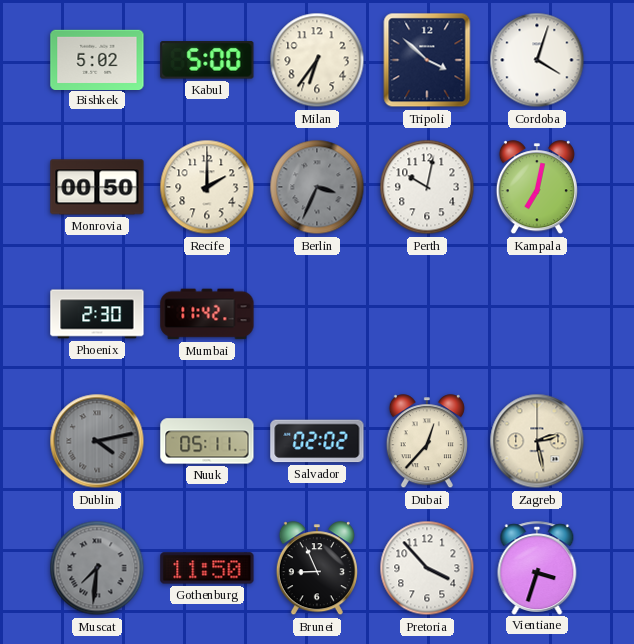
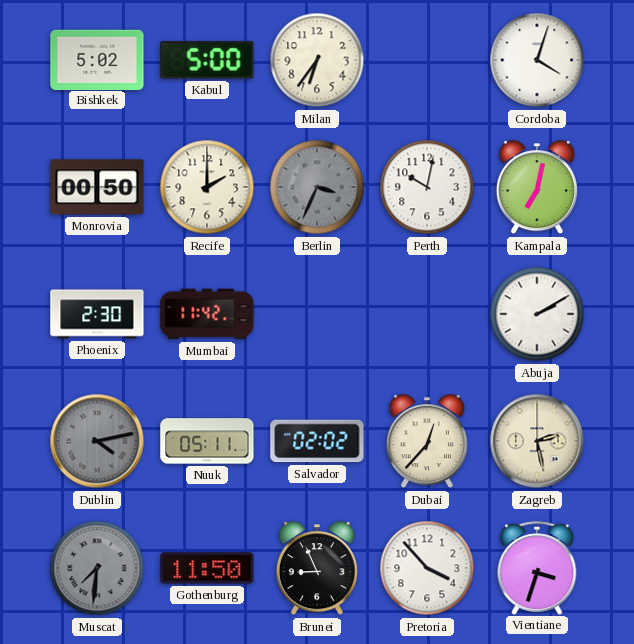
Tripoli: 3:52 -> none
Abuja: none -> 2:10
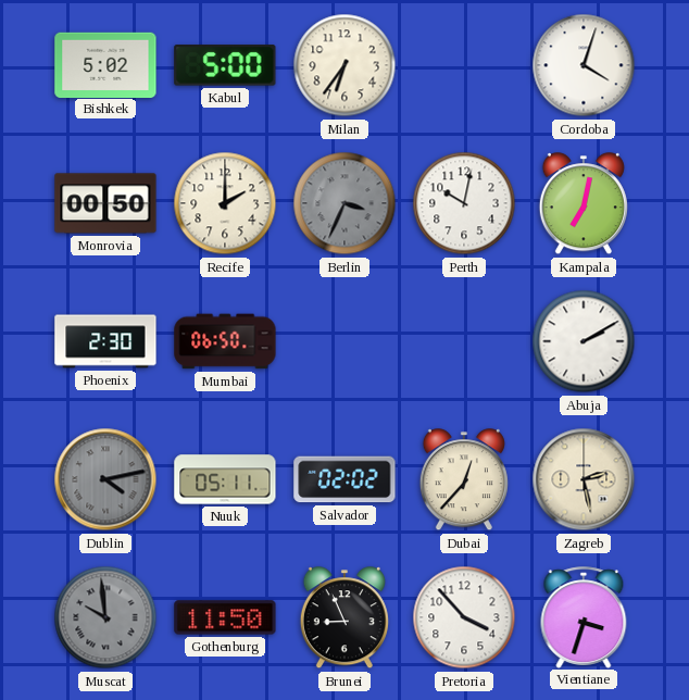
Mumbai: 11:42 -> 06:50
Muscat: 7:31 -> 9:59
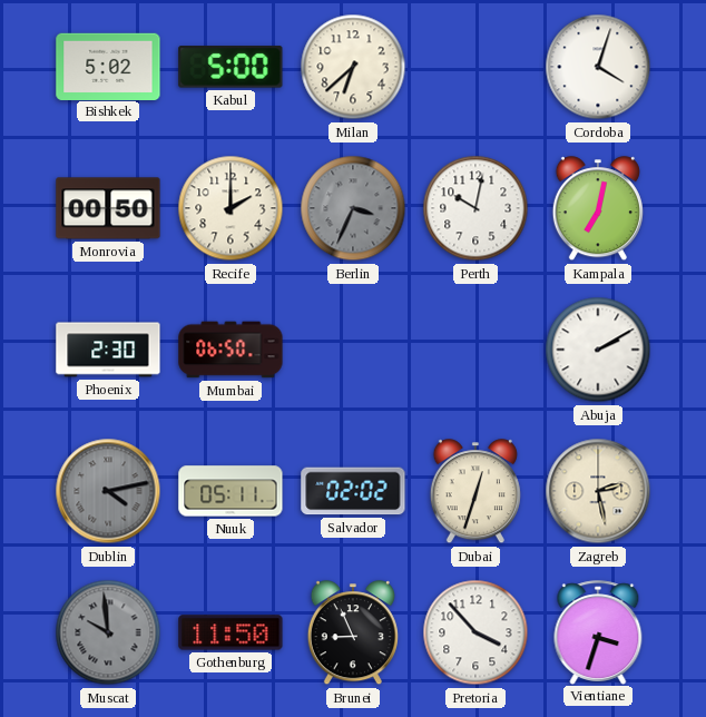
Milan: 6:36 -> 6:38
Dubai: 12:37 -> 12:33
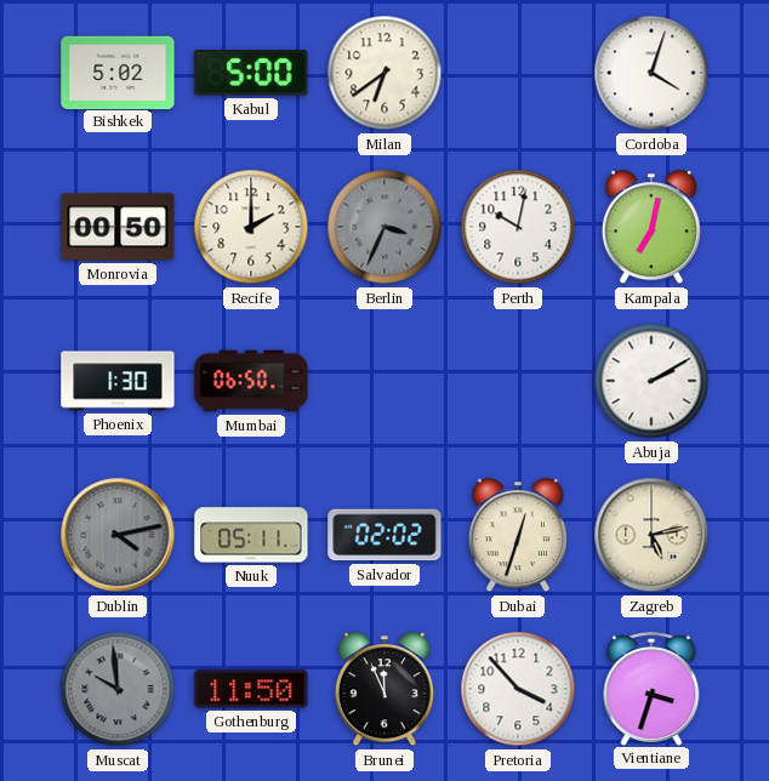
Milan: 6:38 -> 6:39
Phoenix: 2:30 -> 1:30
Zagreb: 2:28 -> 5:13
Brunei: 8:56 -> 11:56
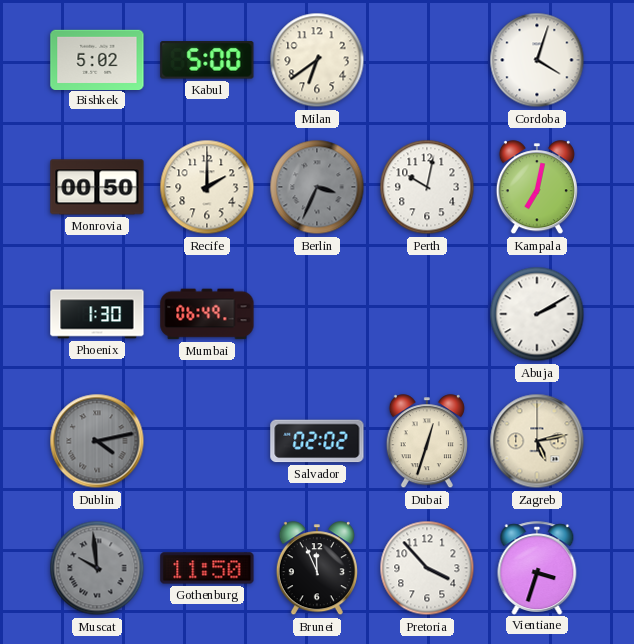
Mumbai: 06:50 -> 06:49
Nuuk: 05:11 -> none
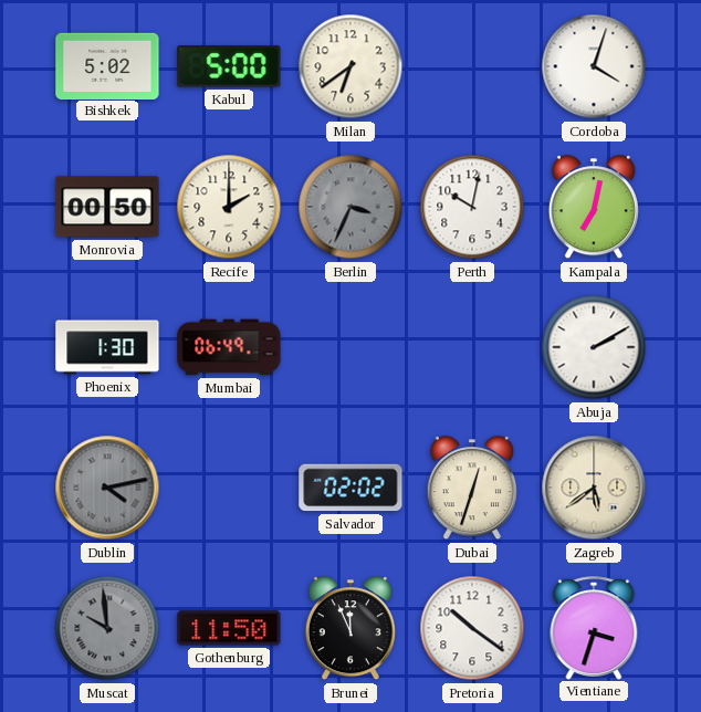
Zagreb: 5:13 -> 5:39
Pretoria: 3:53 -> 10:21
